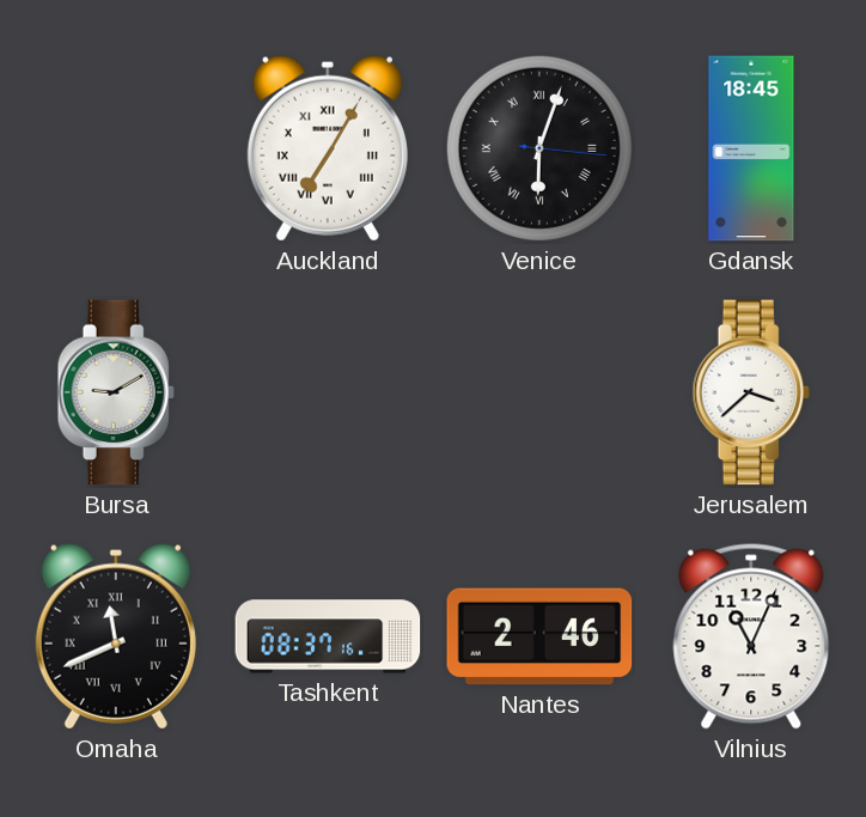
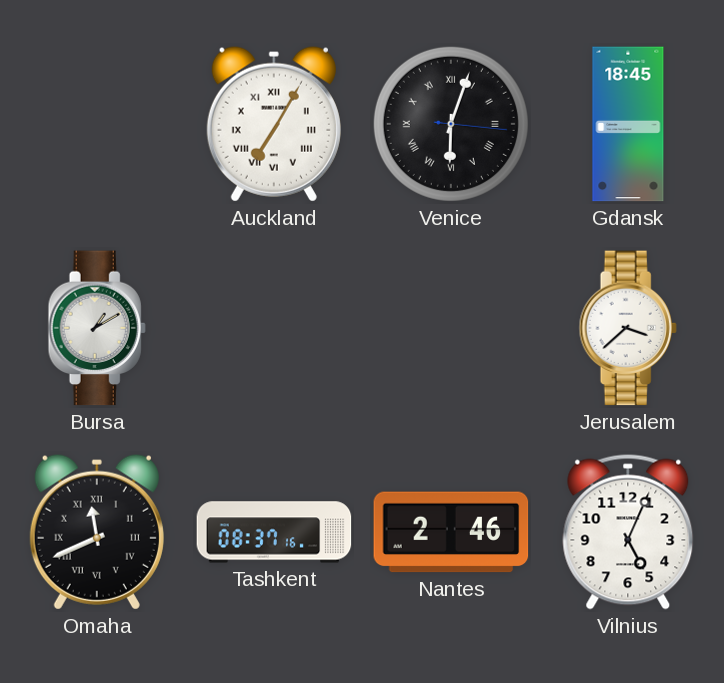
Bursa: 9:10 -> 1:10
Vilnius: 11:04 -> 5:04
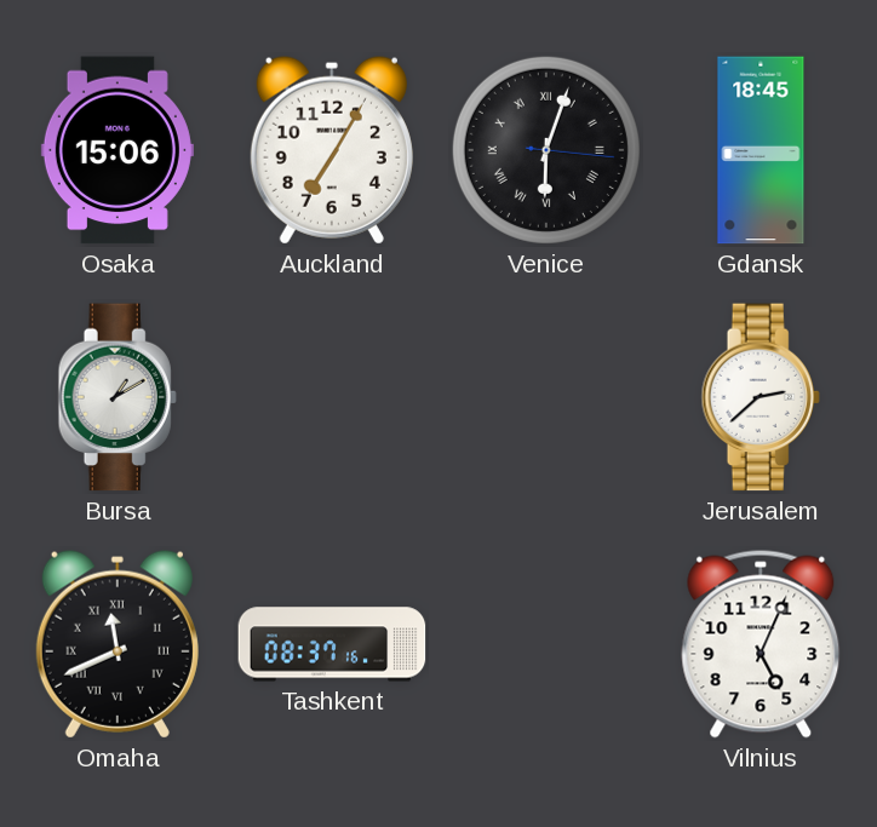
Osaka: none -> 15:06
Auckland numerals: Roman -> Arabic
Jerusalem: 3:38 -> 2:38
Nantes: 2:46 -> none
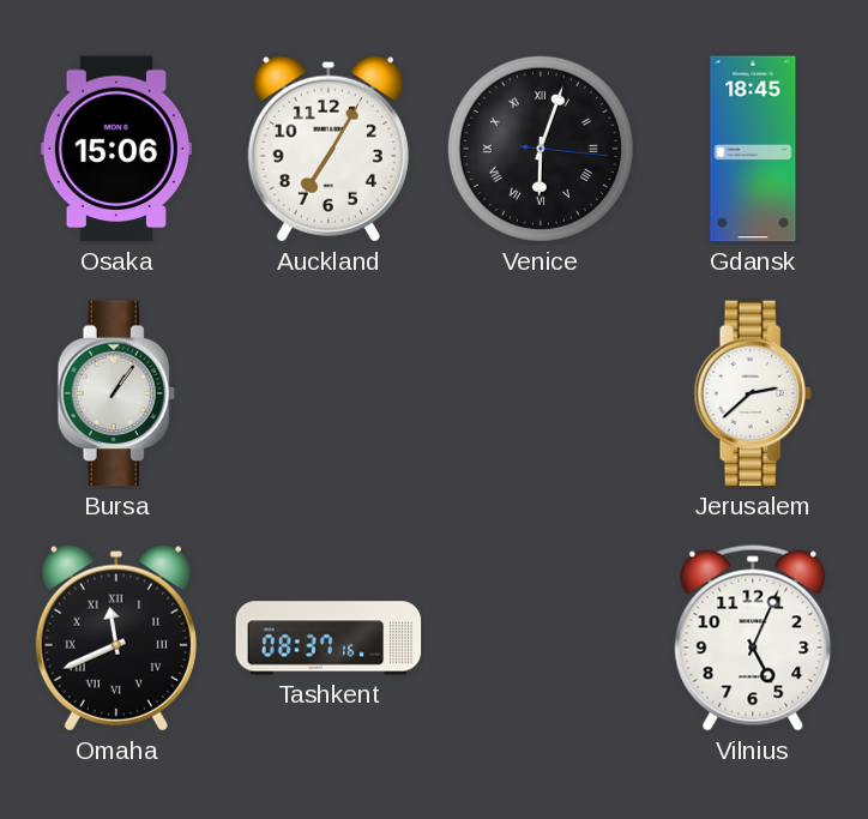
Bursa: 1:10 -> 1:06
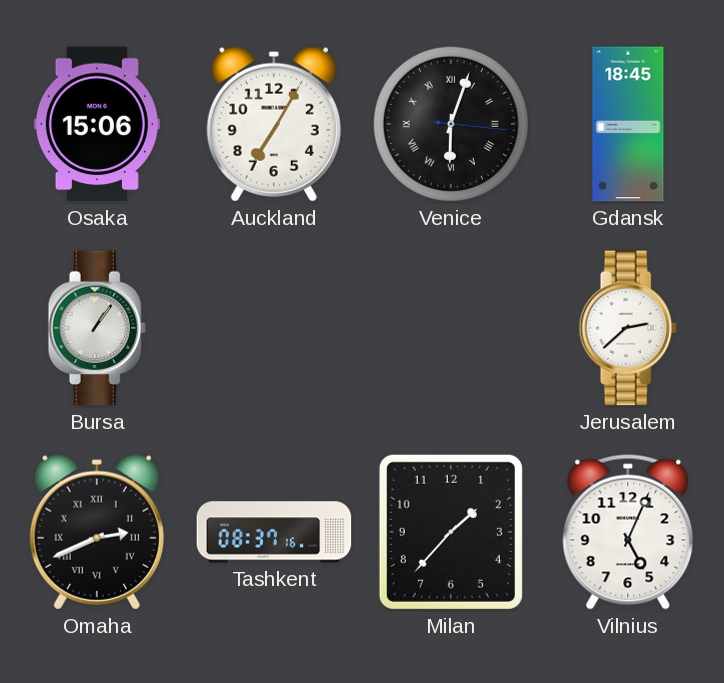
Omaha: 11:41 -> 2:41
Milan: none -> 1:37
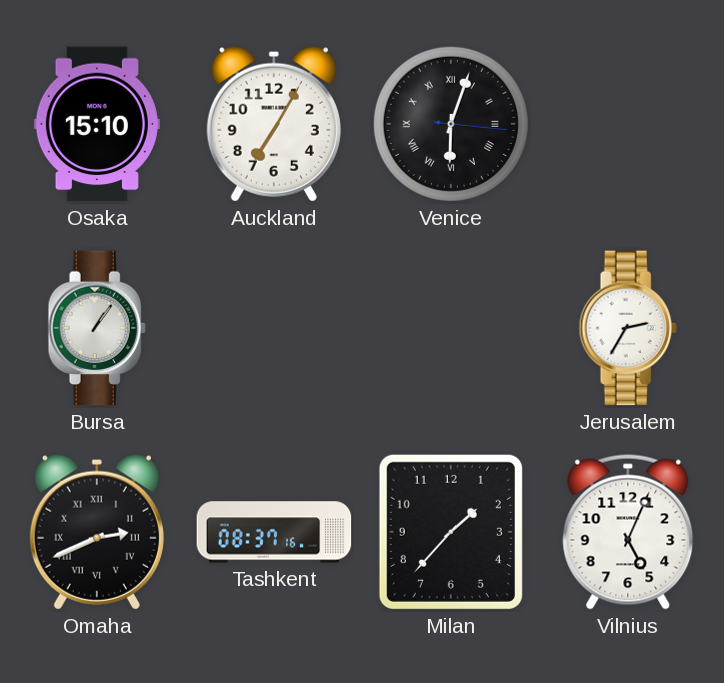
Osaka: 15:06 -> 15:10
Gdansk: 18:45 -> none
Jerusalem: 2:38 -> 2:35
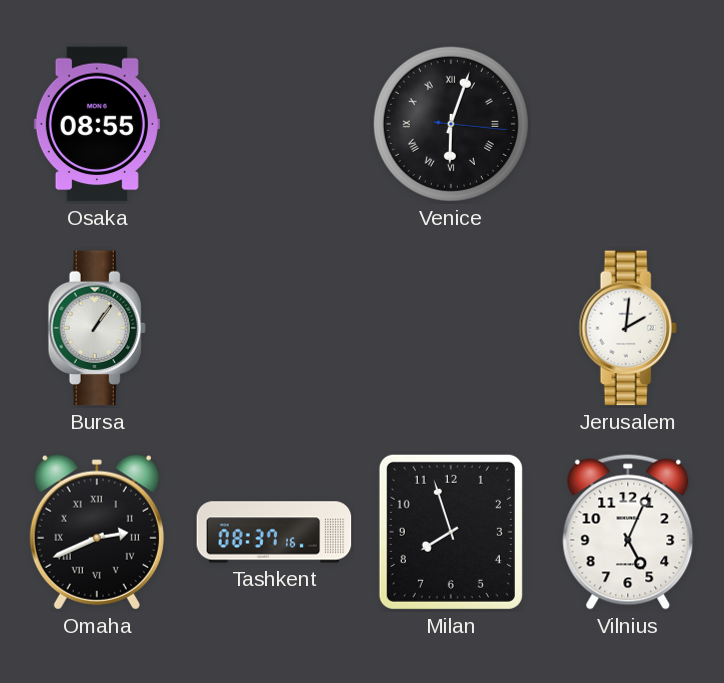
Osaka: 15:10 -> 08:55
Auckland: 7:05 -> none
Jerusalem: 2:35 -> 2:01
Milan: 1:37 -> 7:57
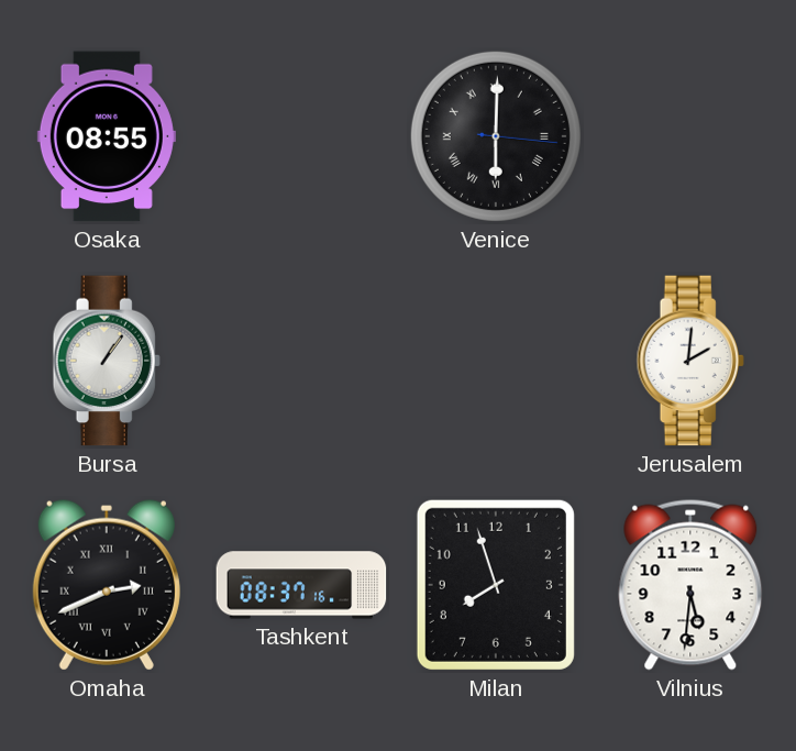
Venice: 6:03 -> 6:00
Vilnius: 5:04 -> 5:31
